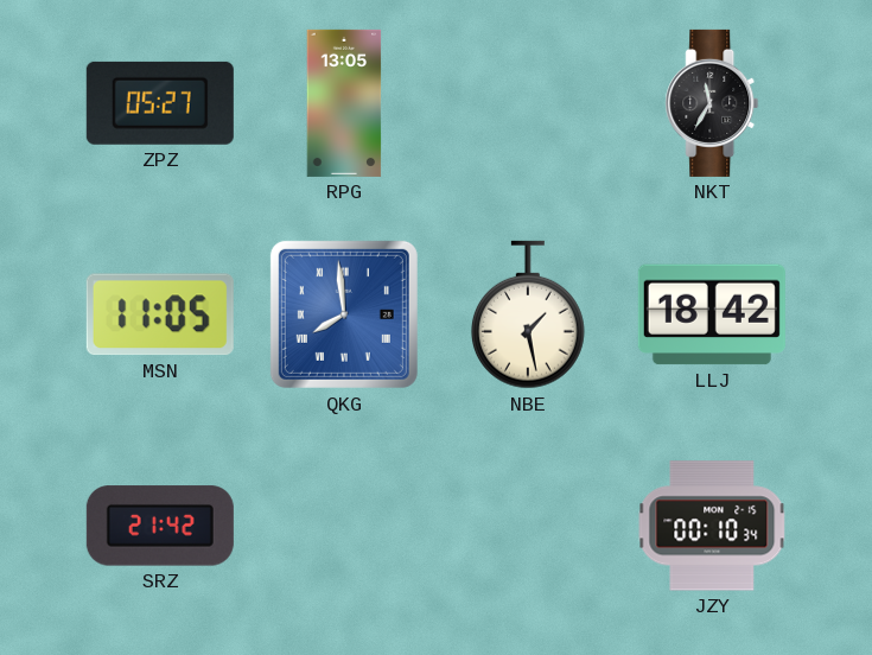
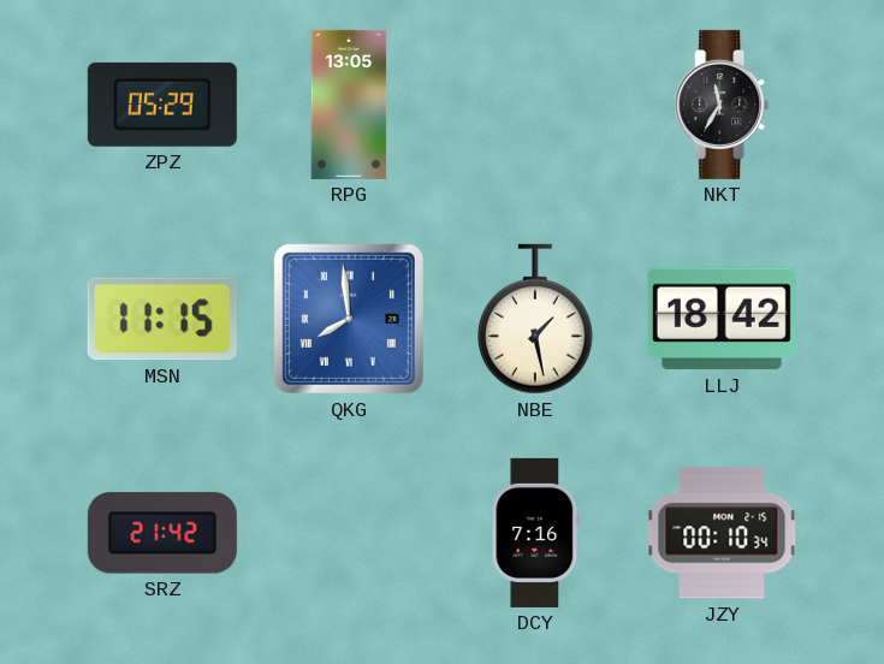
ZPZ: 05:27 -> 05:29
MSN: 11:05 -> 11:15
DCY: none -> 7:16
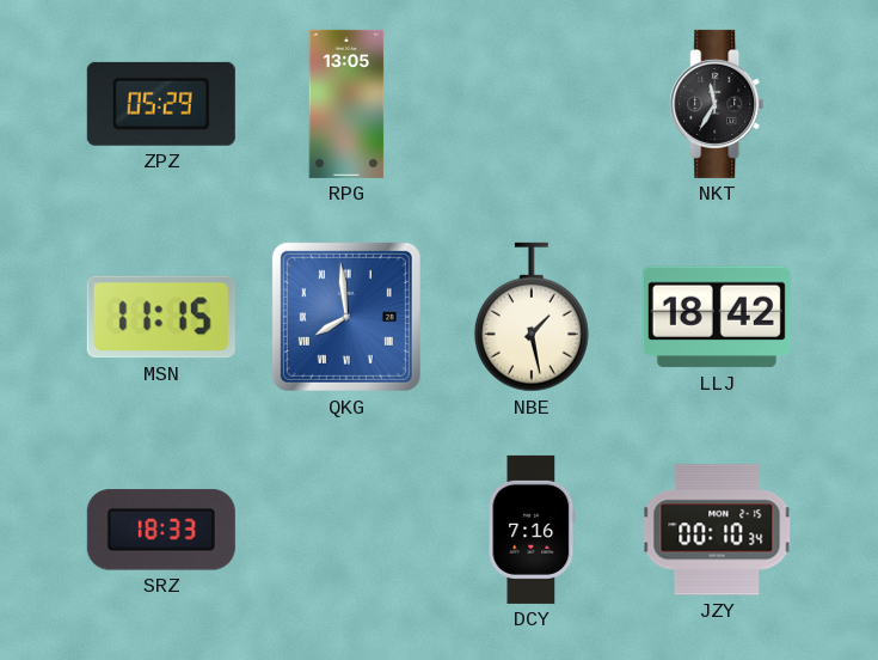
SRZ: 21:42 -> 18:33
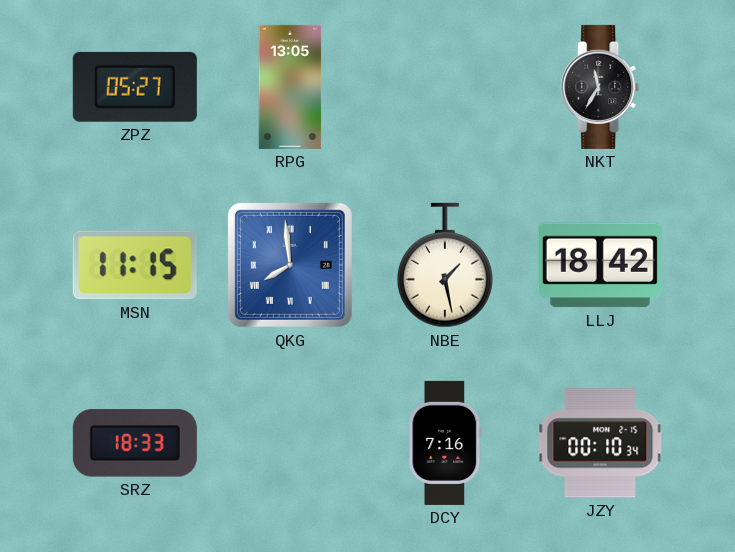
ZPZ: 05:29 -> 05:27
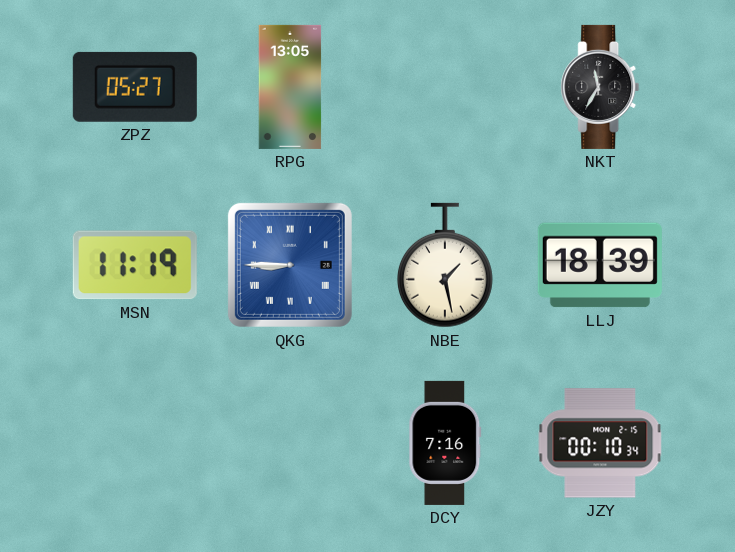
MSN: 11:15 -> 11:19
QKG: 7:59 -> 8:45
LLJ: 18:42 -> 18:39
SRZ: 18:33 -> none
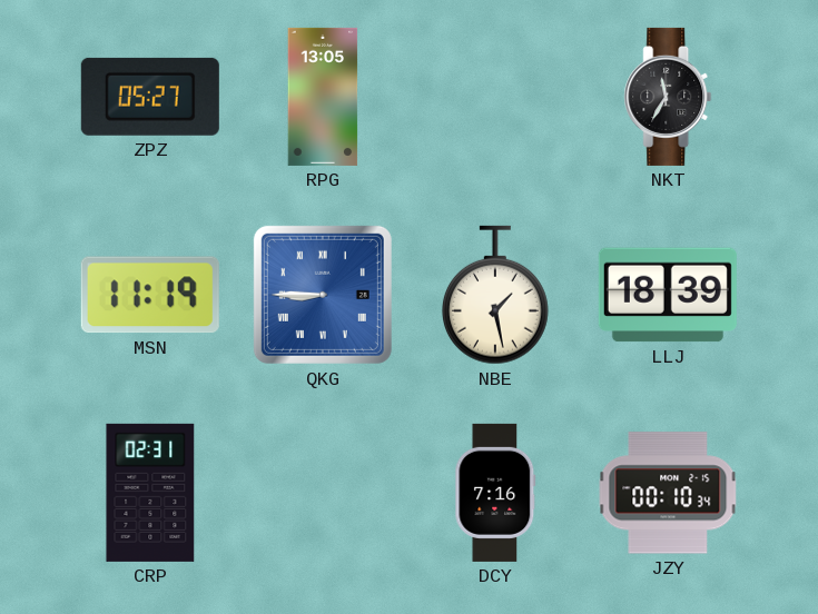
CRP: none -> 02:31
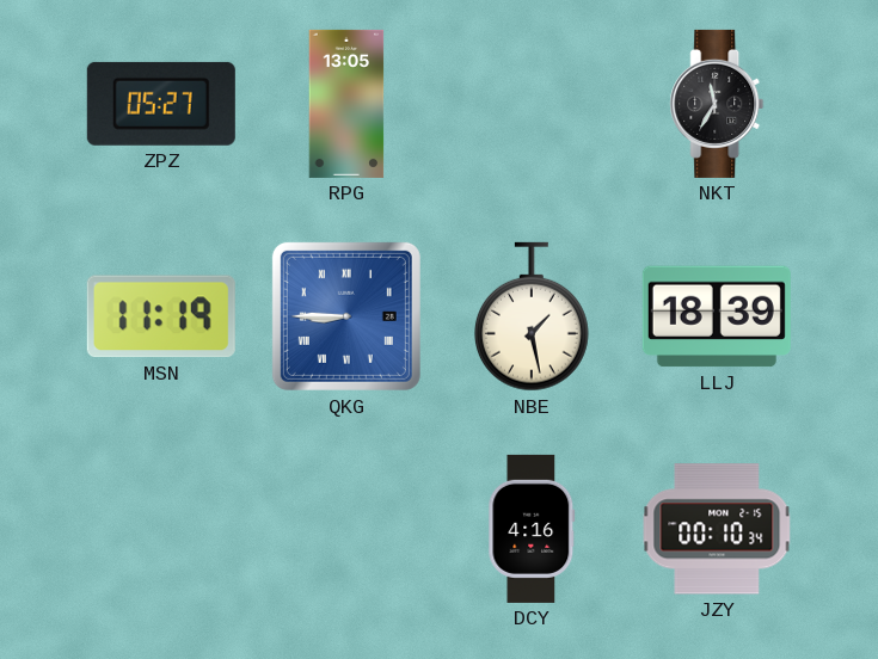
CRP: 02:31 -> none
DCY: 7:16 -> 4:16
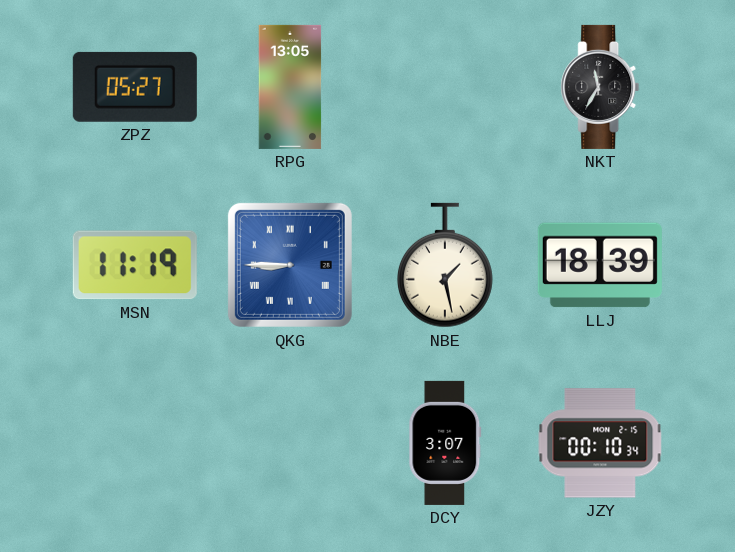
DCY: 4:16 -> 3:07
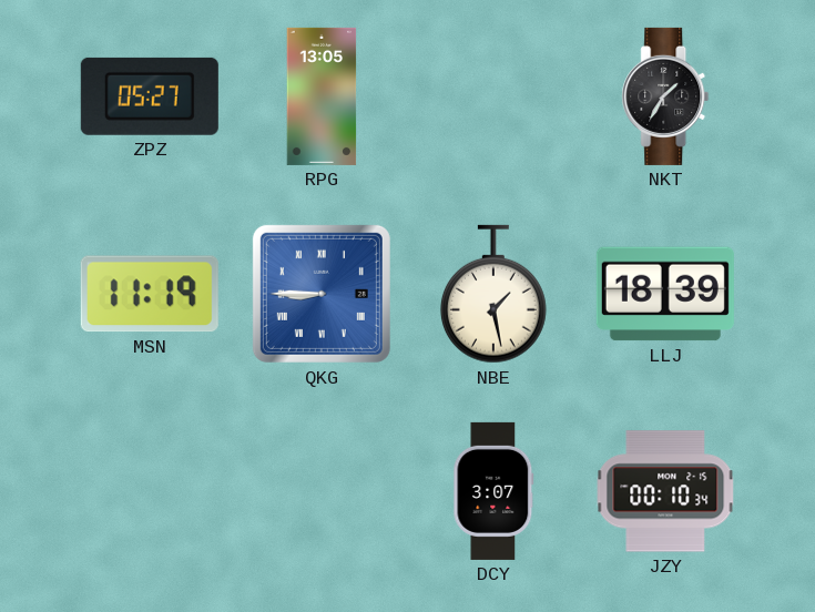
NKT: 11:35 -> 1:35
